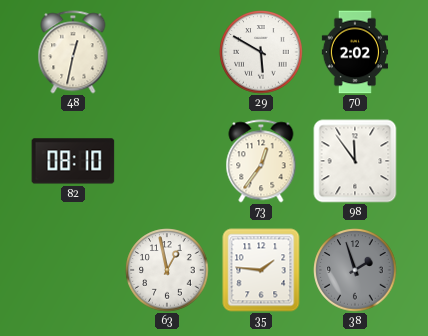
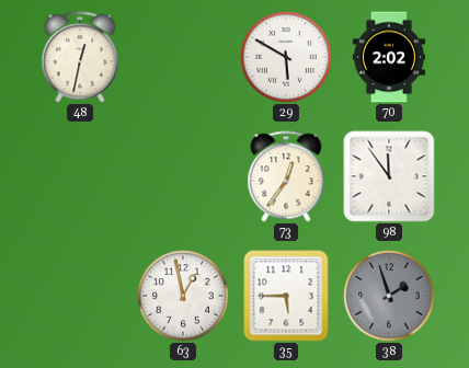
82: 08:10 -> none
35: 1:46 -> 5:45
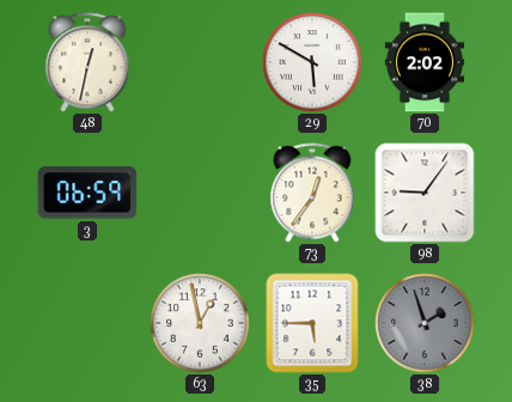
3: none -> 06:59
98: 11:54 -> 9:06
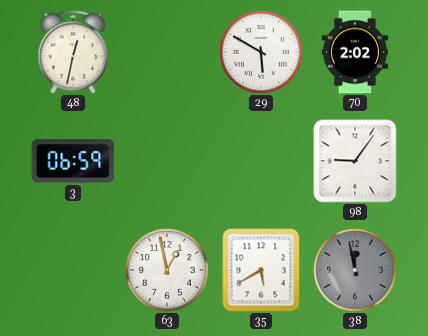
73: 12:36 -> none
35: 5:45 -> 5:40
38: 1:57 -> 11:58
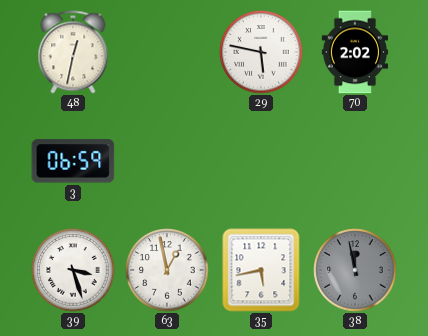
29: 5:50 -> 5:47
98: 9:06 -> none
39: none -> 3:27
35: 5:40 -> 5:43
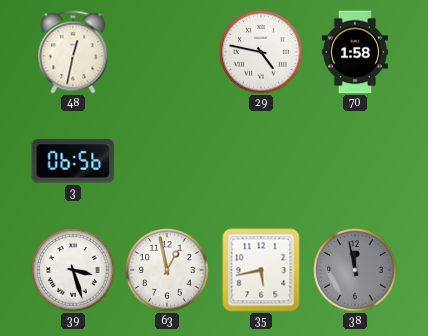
29: 5:47 -> 4:47
70: 2:02 -> 1:58
3: 06:59 -> 06:56
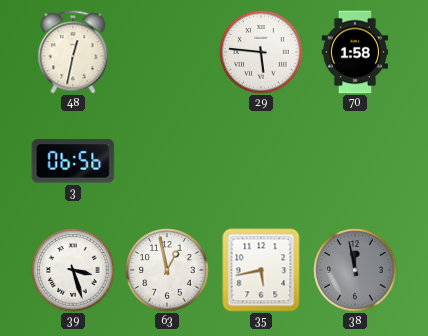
29: 4:47 -> 5:46
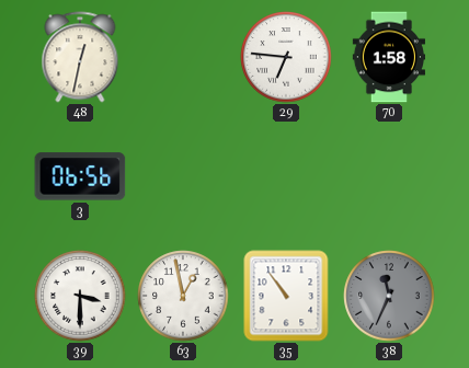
29: 5:46 -> 6:46
39: 3:27 -> 3:30
35: 5:43 -> 10:54
38: 11:58 -> 11:34
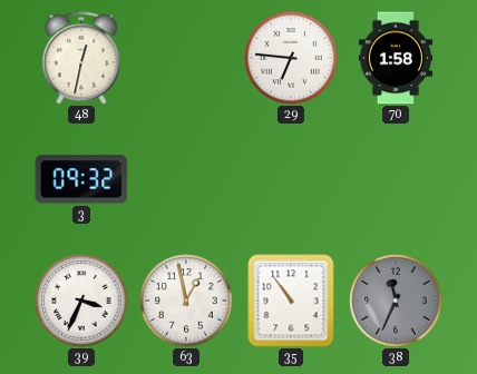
3: 06:56 -> 09:32
39: 3:30 -> 3:34
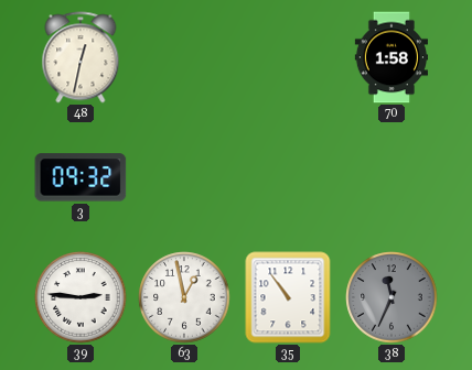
29: 6:46 -> none
39: 3:34 -> 2:46
